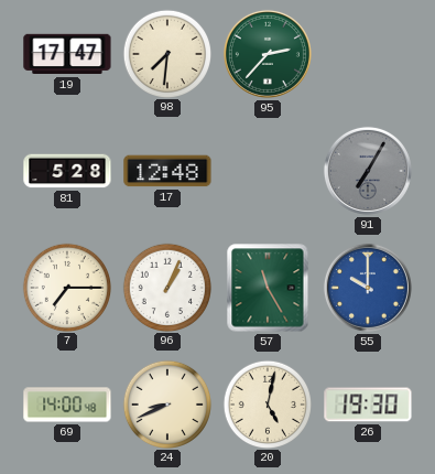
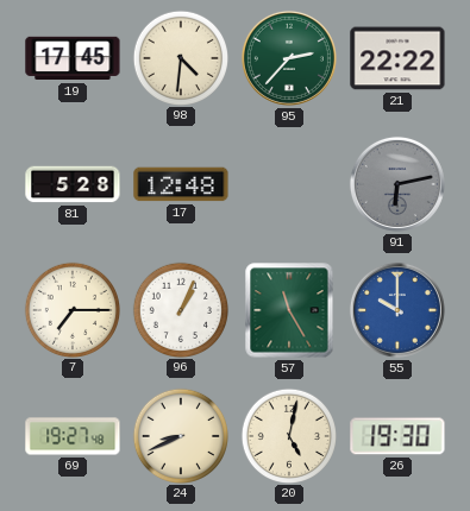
19: 17:47 -> 17:45
98: 7:31 -> 4:31
21: none -> 22:22
91: 7:05 -> 6:13
69: 14:00 -> 19:27
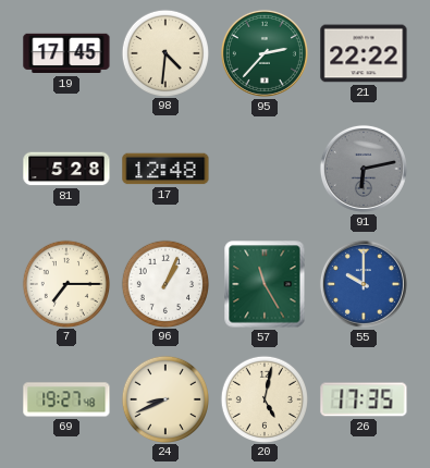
26: 19:30 -> 17:35
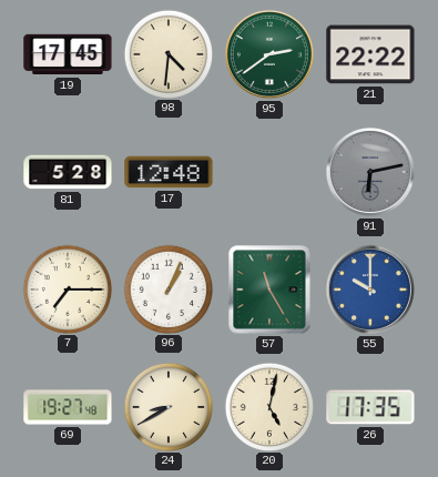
95: 2:37 -> 2:39
24: 8:41 -> 8:40
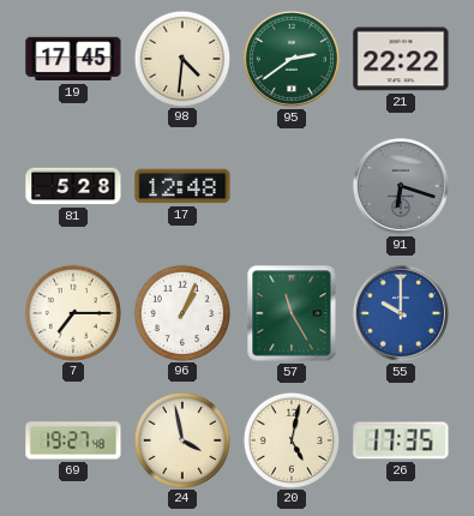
91: 6:13 -> 6:18
24: 8:40 -> 3:58
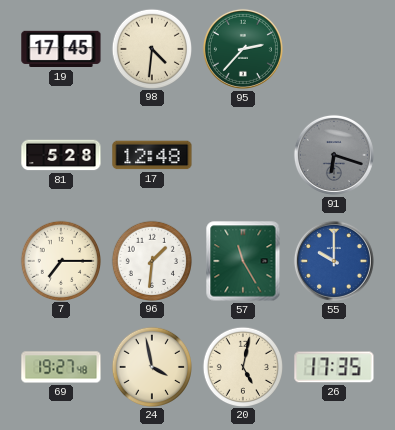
95: 2:39 -> 2:37
21: 22:22 -> none
96: 1:04 -> 1:31
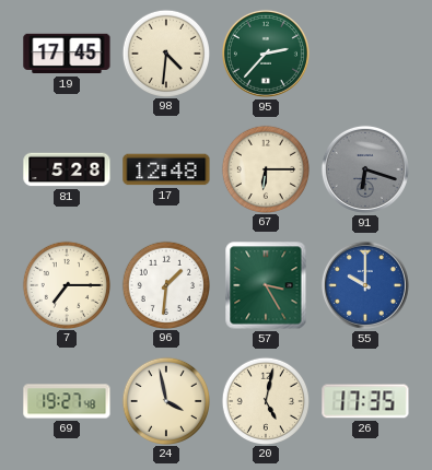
67: none -> 6:15
57: 11:25 -> 3:25
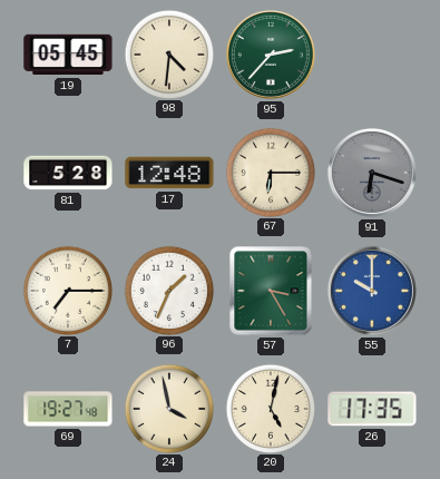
19: 17:45 -> 05:45
96: 1:31 -> 1:34
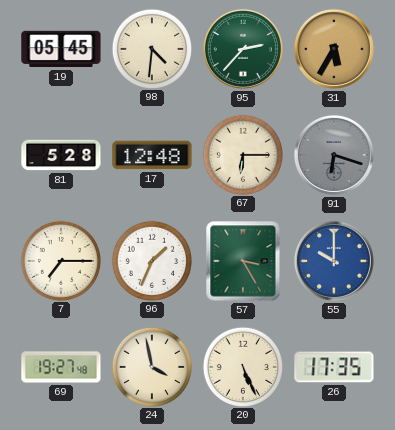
31: none -> 5:35
20: 5:02 -> 5:26
